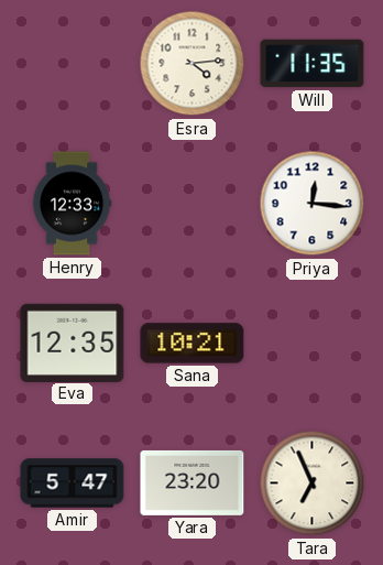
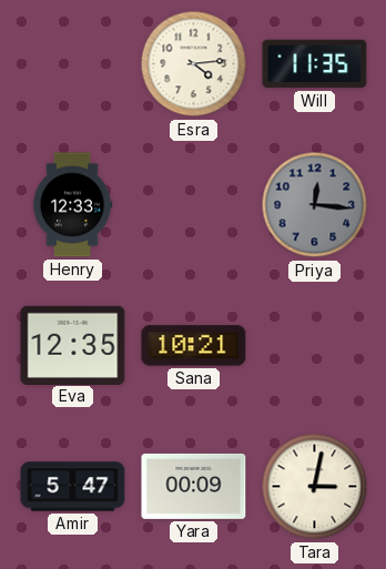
Priya dial: white -> grey
Yara: 23:20 -> 00:09
Tara: 6:56 -> 3:02
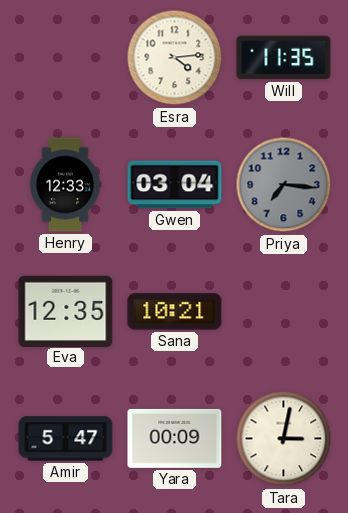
Gwen: none -> 03:04
Priya: 12:16 -> 7:16
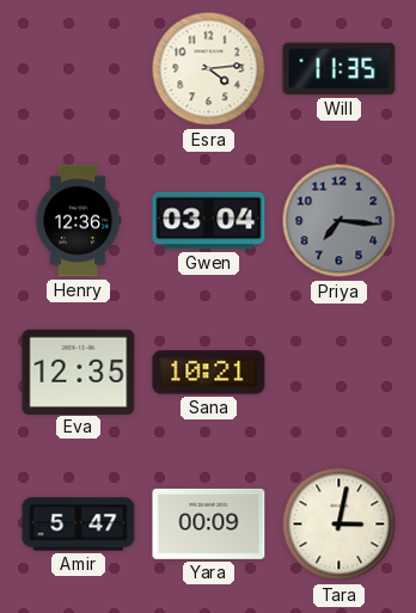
Henry: 12:33 -> 12:36
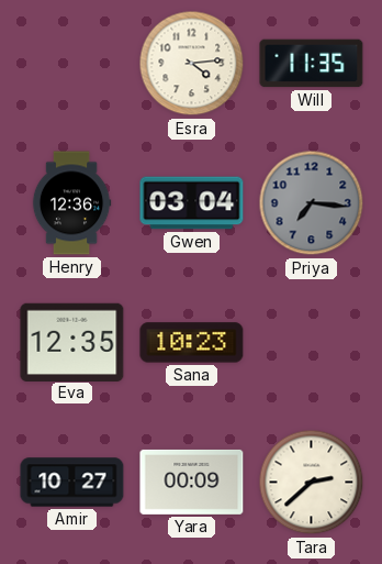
Sana: 10:21 -> 10:23
Amir: 5:47 -> 10:27
Tara: 3:02 -> 2:38
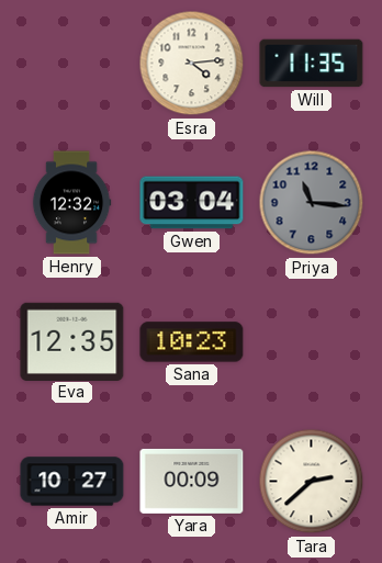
Henry: 12:36 -> 12:32
Priya: 7:16 -> 11:16
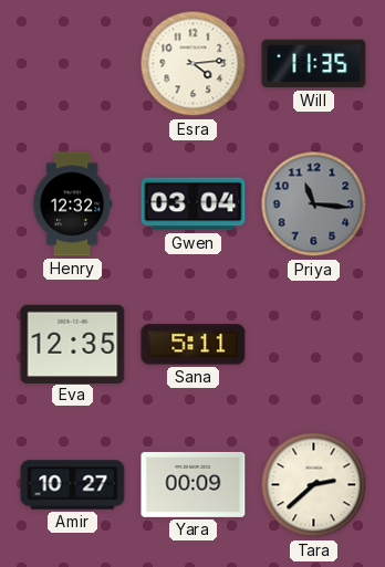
Sana: 10:23 -> 5:11
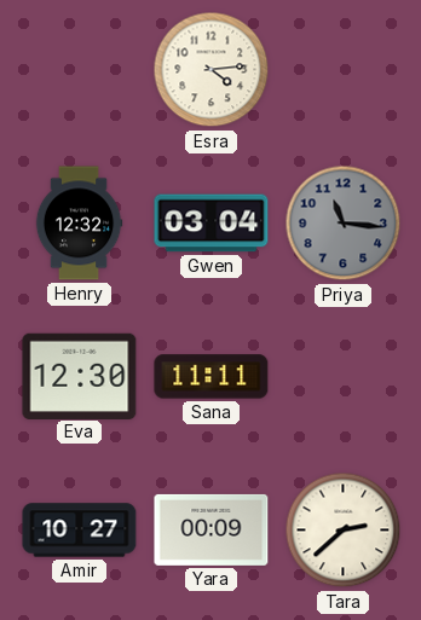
Will: 11:35 -> none
Eva: 12:35 -> 12:30
Sana: 5:11 -> 11:11
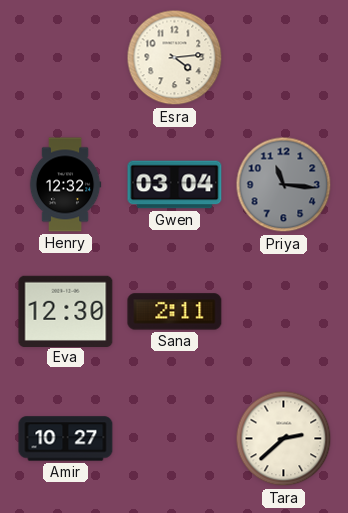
Sana: 11:11 -> 2:11
Yara: 00:09 -> none
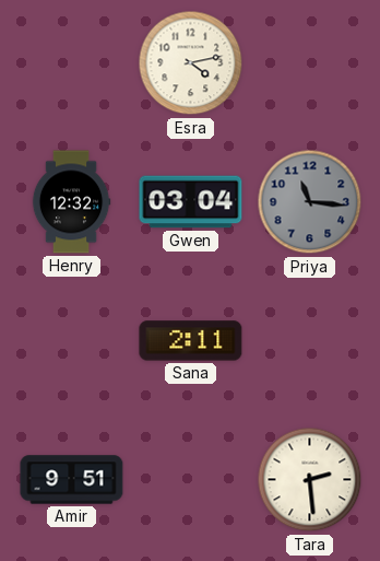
Esra: 4:14 -> 4:13
Eva: 12:30 -> none
Amir: 10:27 -> 9:51
Tara: 2:38 -> 2:29
